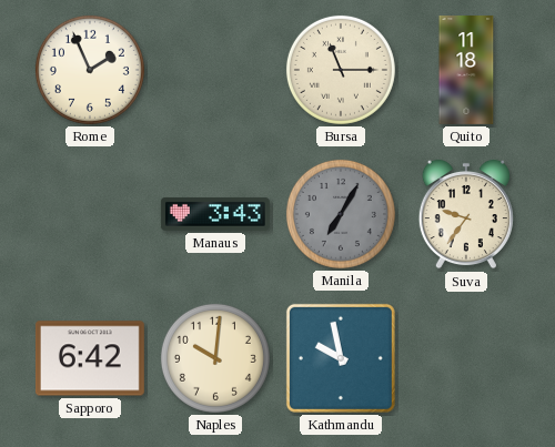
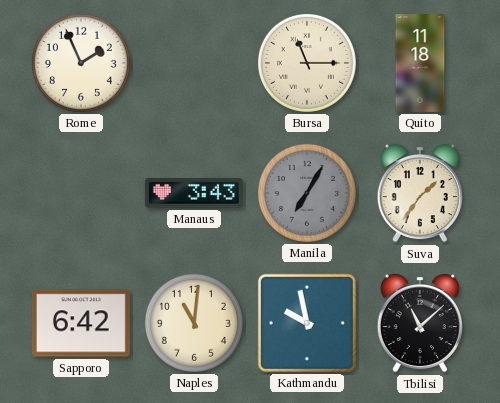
Suva: 9:36 -> 1:36
Naples: 10:01 -> 11:01
Tbilisi: none -> 11:08
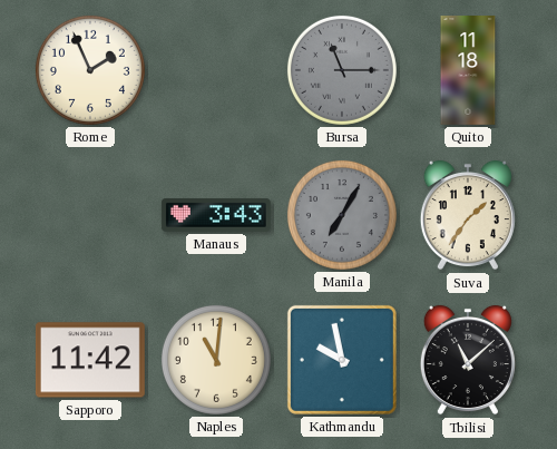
Bursa dial: cream -> grey
Sapporo: 6:42 -> 11:42
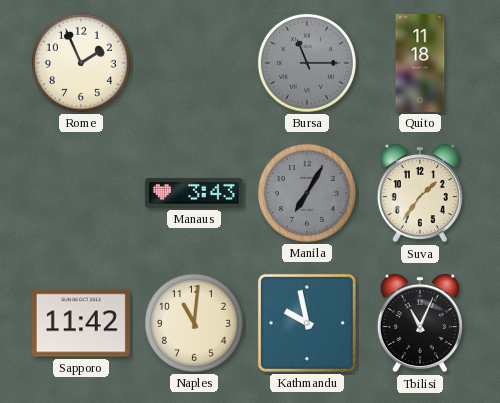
Tbilisi: 11:08 -> 11:04
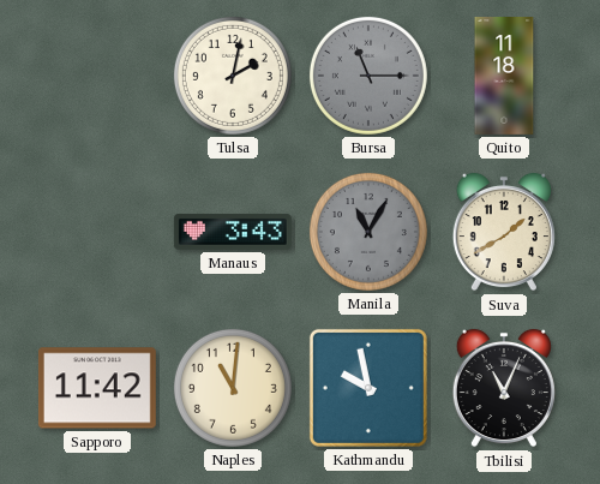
Rome: 1:56 -> none
Tulsa: none -> 2:02
Manila: 7:05 -> 11:05
Suva: 1:36 -> 1:40
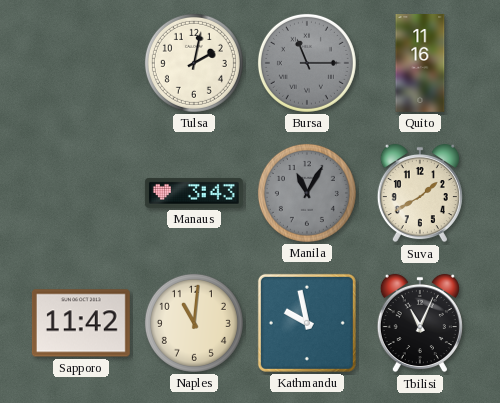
Quito: 11:18 -> 11:16
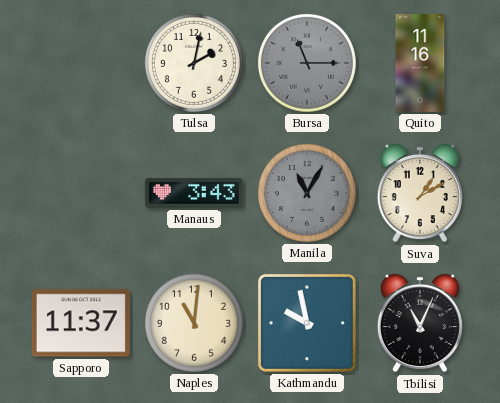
Suva: 1:40 -> 1:10
Sapporo: 11:42 -> 11:37
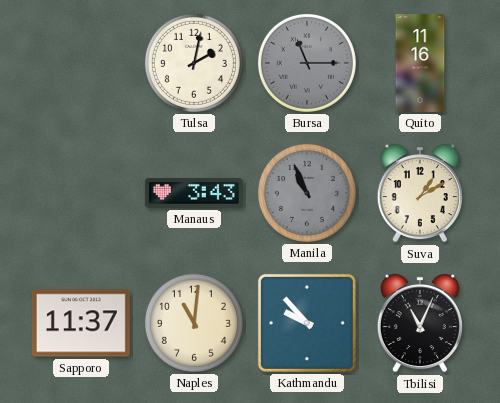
Manila: 11:05 -> 10:56
Kathmandu: 9:58 -> 9:53
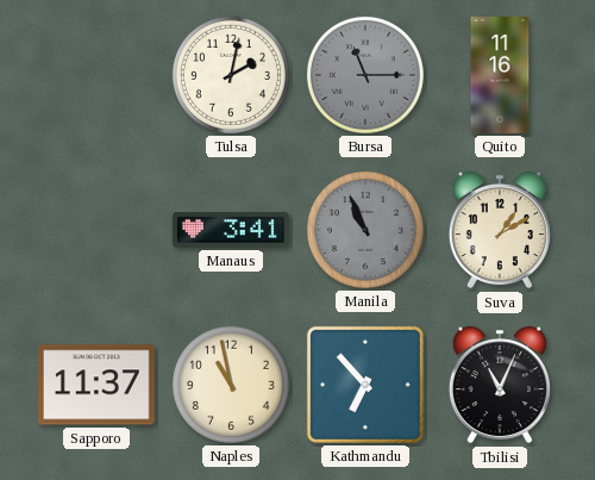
Manaus: 3:43 -> 3:41
Naples: 11:01 -> 10:58
Kathmandu: 9:53 -> 6:53
